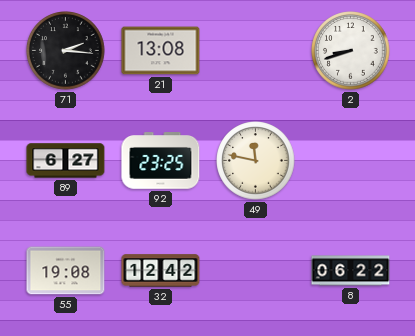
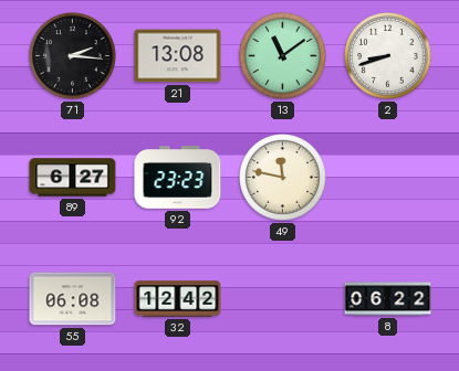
13: none -> 11:09
92: 23:25 -> 23:23
55: 19:08 -> 06:08
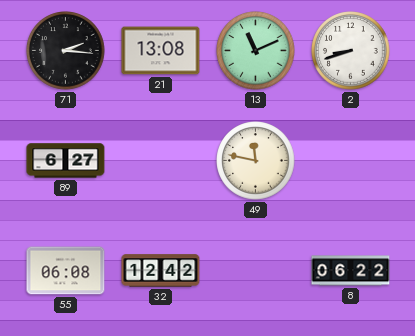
13: 11:09 -> 11:11
92: 23:23 -> none
